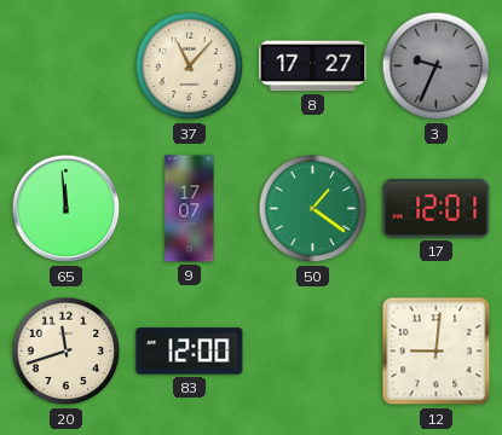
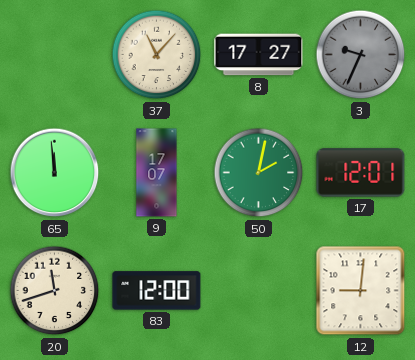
50: 1:21 -> 2:02
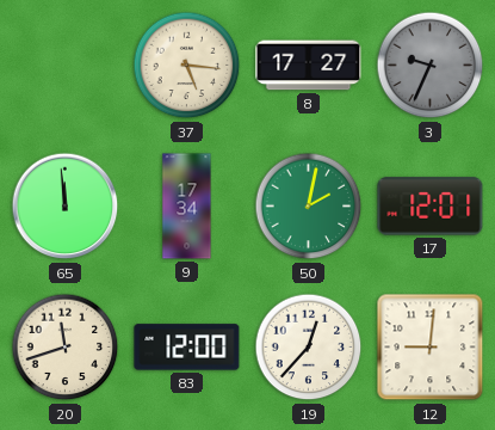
37: 11:07 -> 5:16
9: 17:07 -> 17:34
19: none -> 12:37
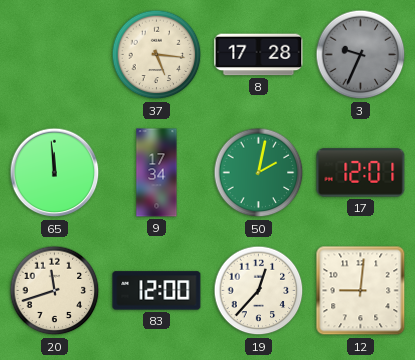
8: 17:27 -> 17:28
